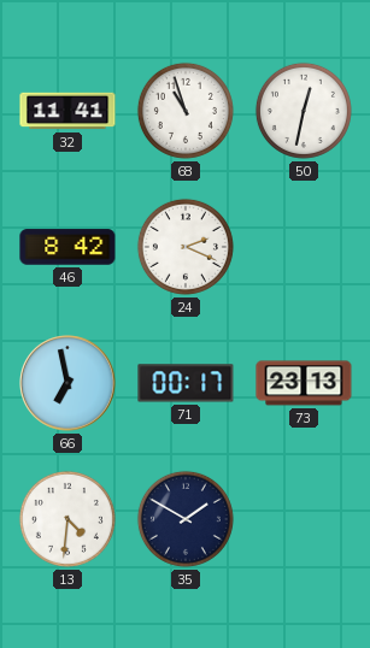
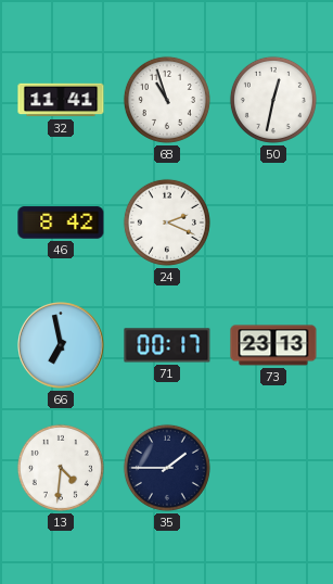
35: 1:50 -> 1:45
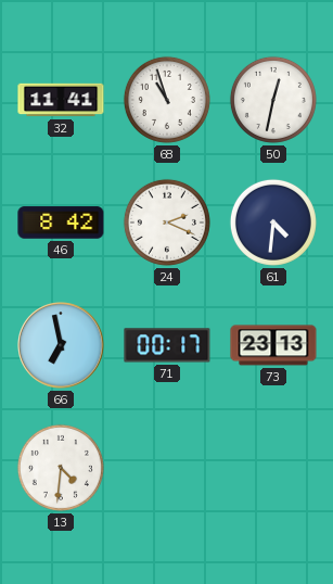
61: none -> 4:31
35: 1:45 -> none
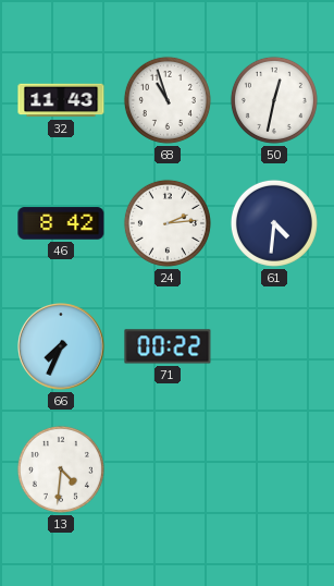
32: 11:41 -> 11:43
24: 2:19 -> 2:14
66: 6:58 -> 7:34
71: 00:17 -> 00:22
73: 23:13 -> none
